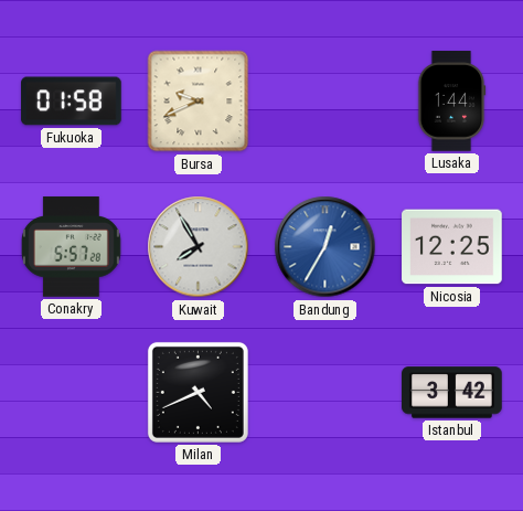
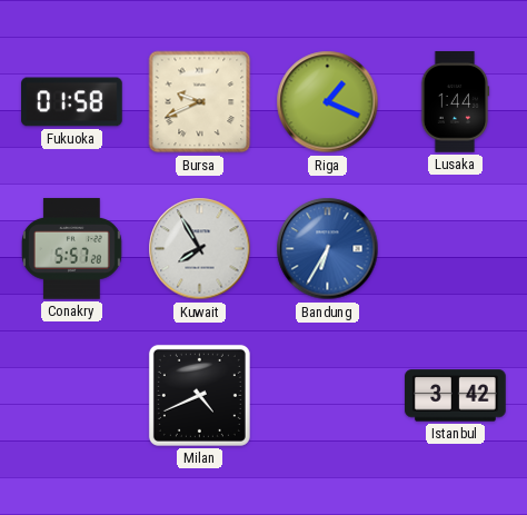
Riga: none -> 1:19
Bandung: 12:35 -> 6:35
Nicosia: 12:25 -> none
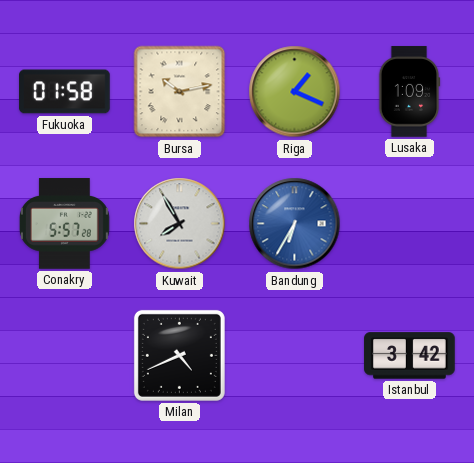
Bursa: 9:41 -> 10:13
Lusaka: 1:44 -> 1:09
